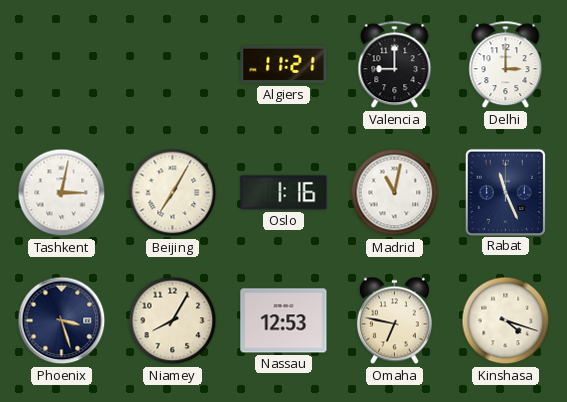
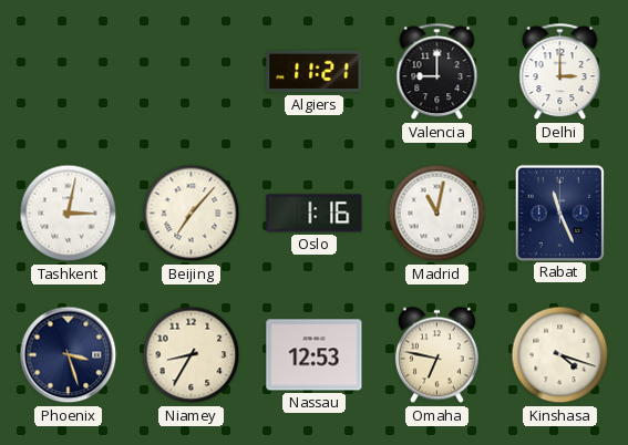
Beijing: 7:05 -> 7:07
Niamey: 8:05 -> 8:35
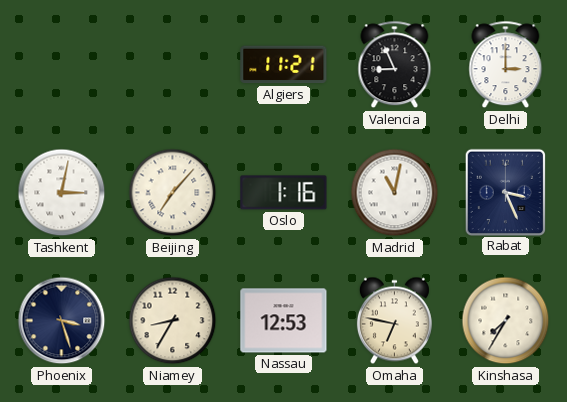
Valencia: 9:00 -> 8:56
Rabat: 11:26 -> 3:26
Kinshasa: 4:18 -> 7:35
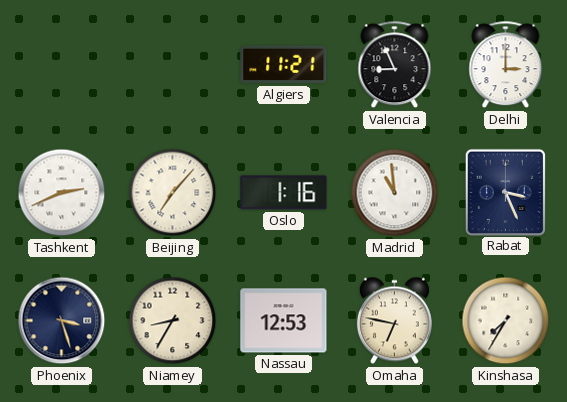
Tashkent: 3:02 -> 2:41
Madrid: 11:02 -> 10:59
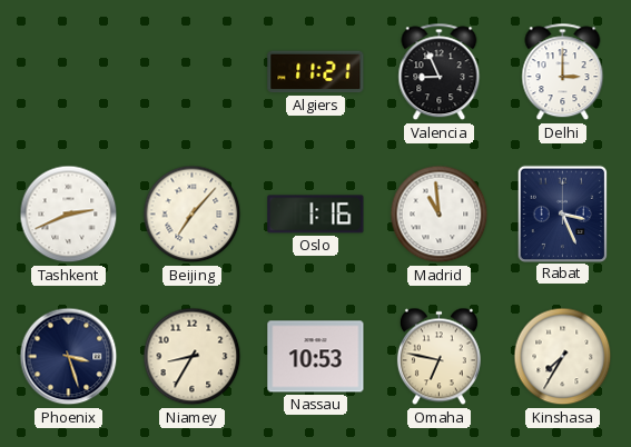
Nassau: 12:53 -> 10:53
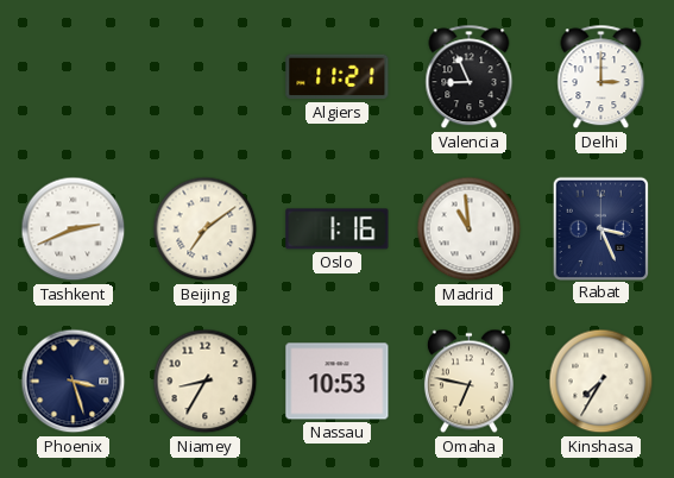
Beijing: 7:07 -> 7:09
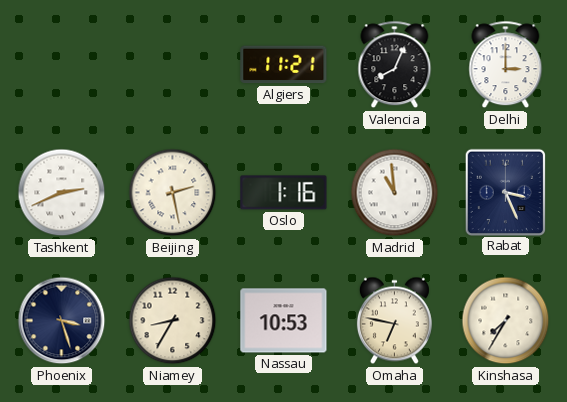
Valencia: 8:56 -> 8:04
Beijing: 7:09 -> 2:28
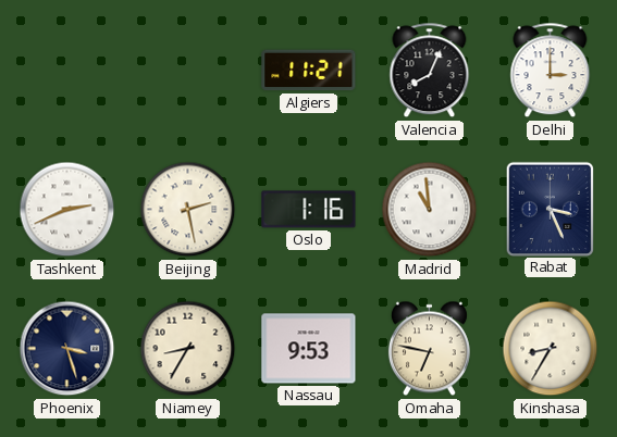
Nassau: 10:53 -> 9:53
Kinshasa: 7:35 -> 8:35
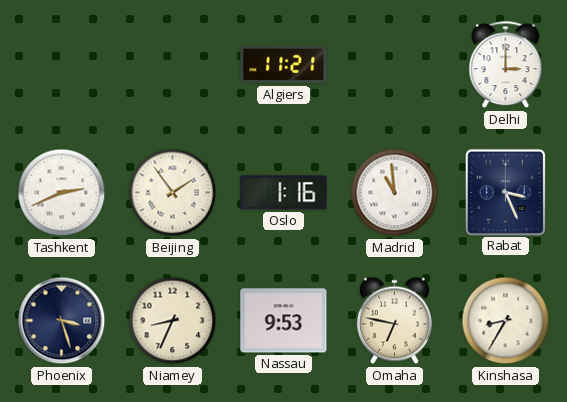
Valencia: 8:04 -> none
Beijing: 2:28 -> 1:54
Niamey: 8:35 -> 8:34
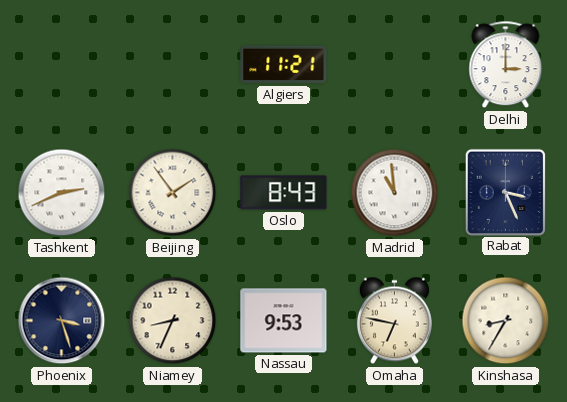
Oslo: 1:16 -> 8:43
